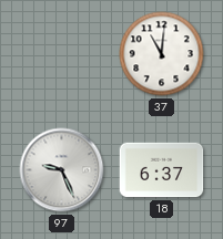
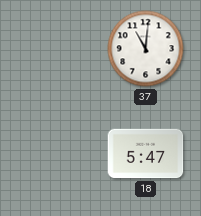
97: 9:26 -> none
18: 6:37 -> 5:47
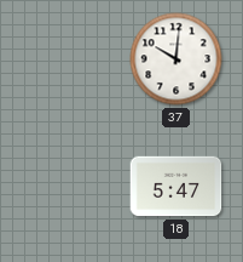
37: 11:01 -> 10:01
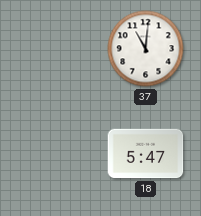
37: 10:01 -> 11:01
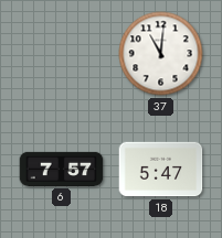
6: none -> 7:57
